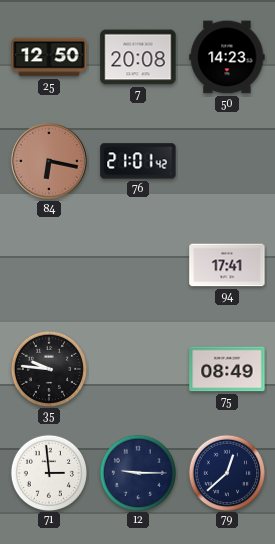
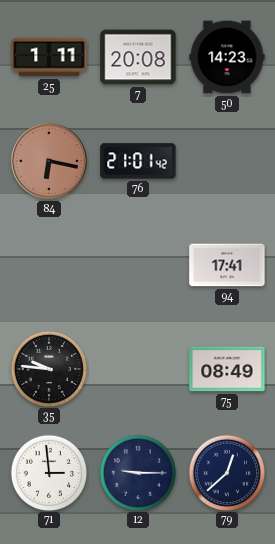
25: 12:50 -> 1:11
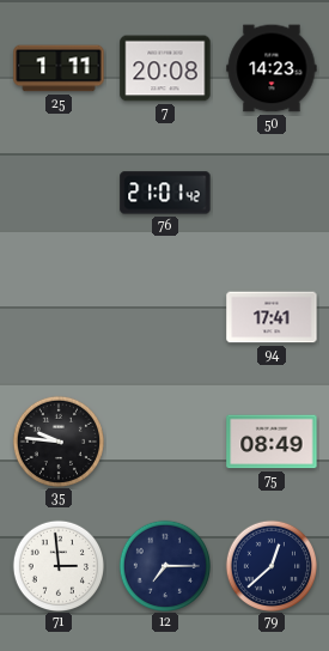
84: 6:17 -> none
12: 9:15 -> 7:15
